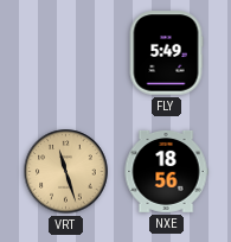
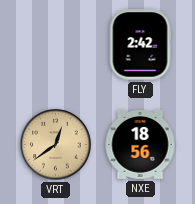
FLY: 5:49 -> 2:42
VRT: 11:27 -> 12:39
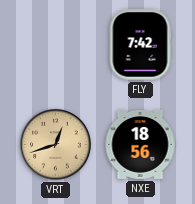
FLY: 2:42 -> 7:42
VRT: 12:39 -> 12:42
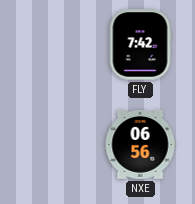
VRT: 12:42 -> none
NXE: 18:56 -> 06:56
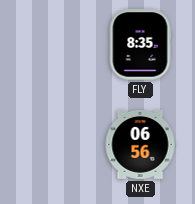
FLY: 7:42 -> 8:35
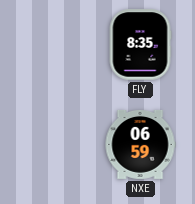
NXE: 06:56 -> 06:59
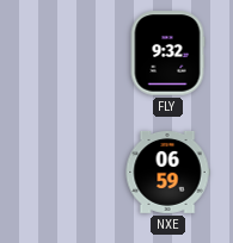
FLY: 8:35 -> 9:32
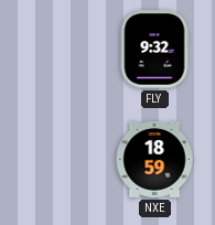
NXE: 06:59 -> 18:59
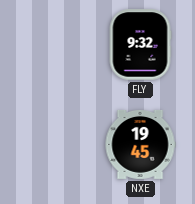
NXE: 18:59 -> 19:45
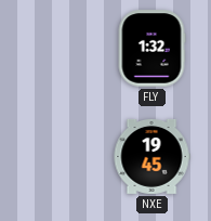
FLY: 9:32 -> 1:32
